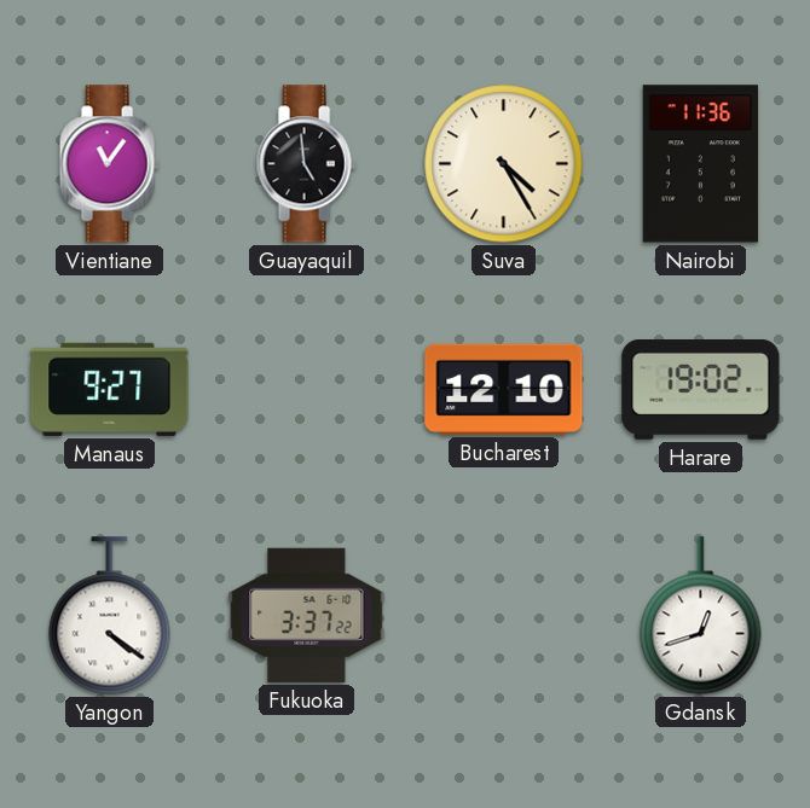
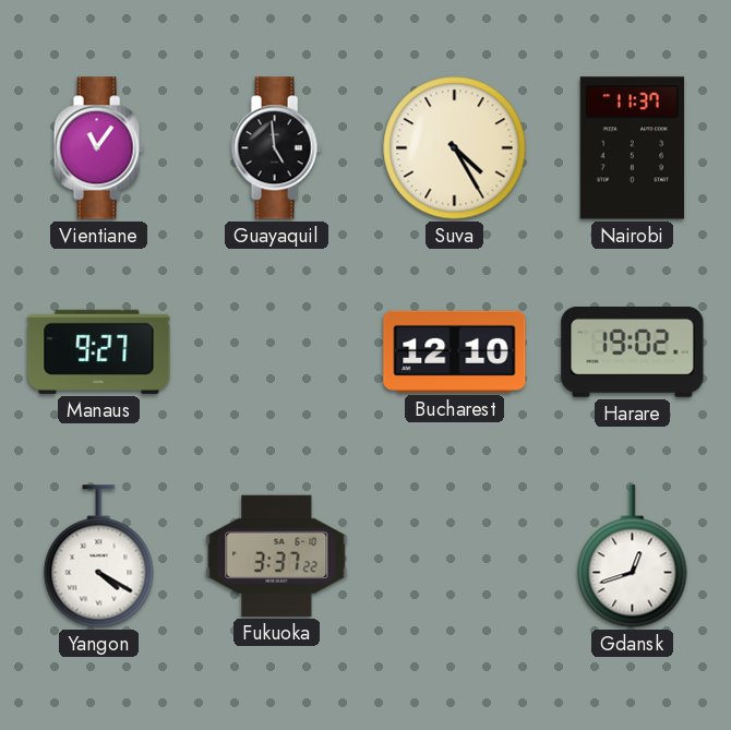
Nairobi: 11:36 -> 11:37
Yangon: 4:21 -> 4:20
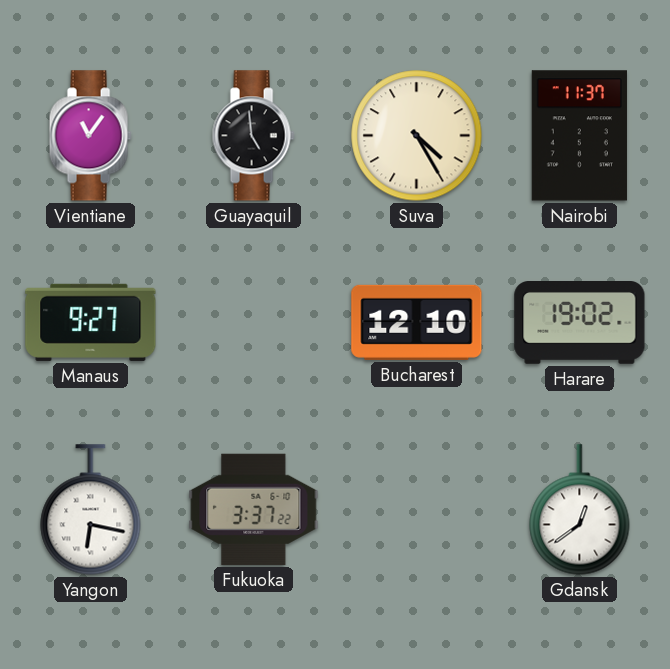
Yangon: 4:20 -> 6:17
Gdansk: 12:42 -> 12:39
